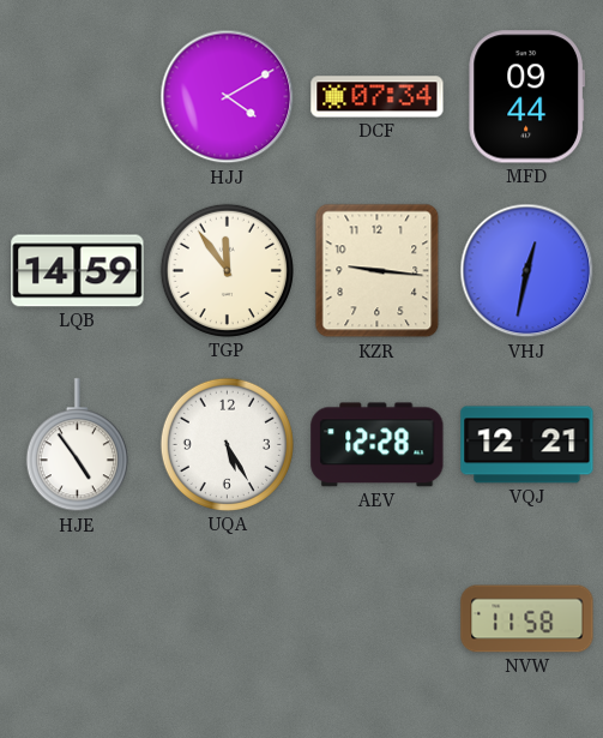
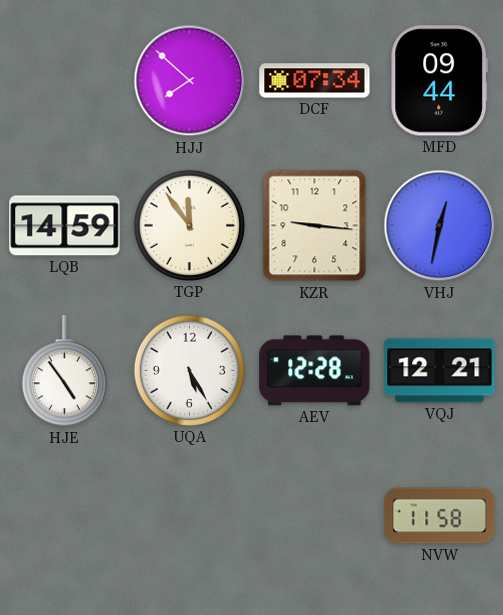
HJJ: 4:10 -> 7:52
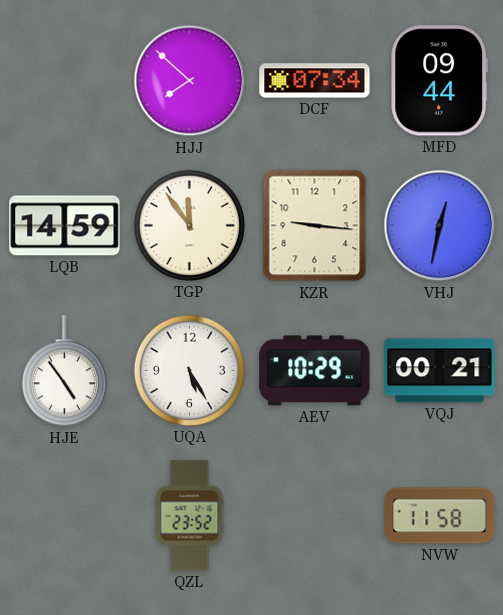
AEV: 12:28 -> 10:29
VQJ: 12:21 -> 00:21
QZL: none -> 23:52
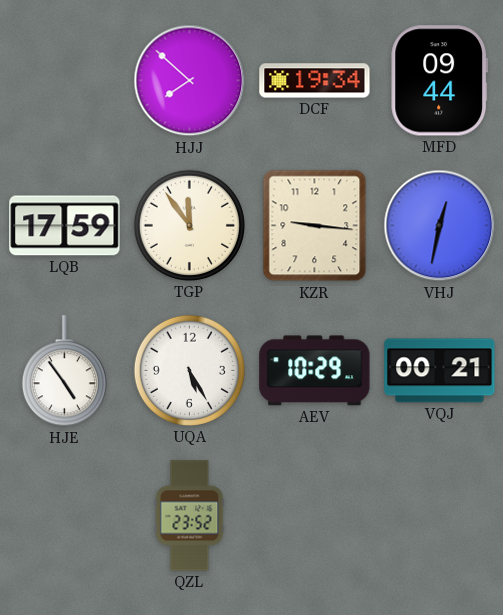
DCF: 07:34 -> 19:34
LQB: 14:59 -> 17:59
NVW: 11:58 -> none
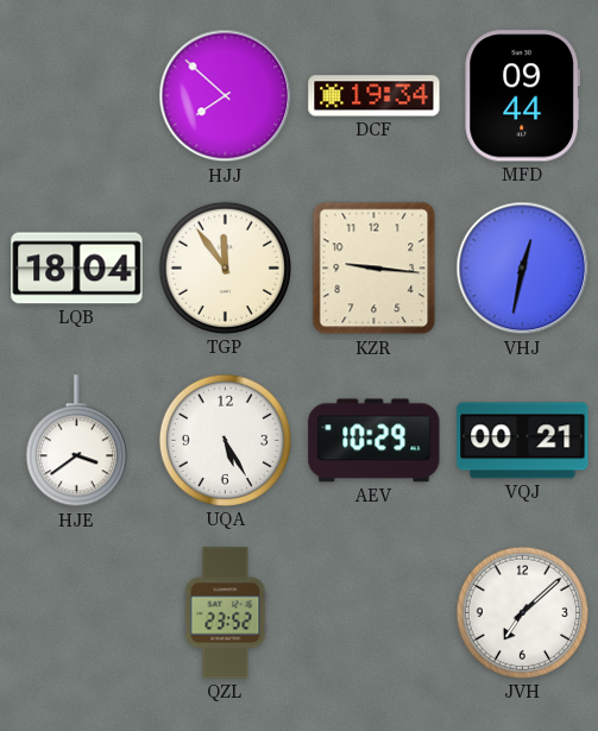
LQB: 17:59 -> 18:04
HJE: 4:54 -> 3:39
JVH: none -> 7:08
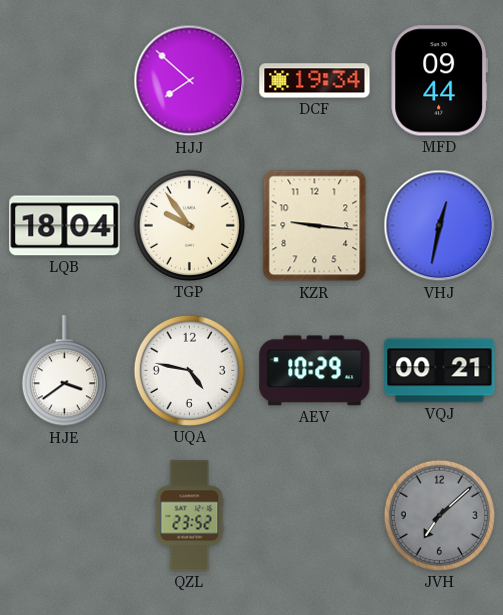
TGP: 11:54 -> 9:54
UQA: 5:25 -> 4:47
JVH dial: white -> grey
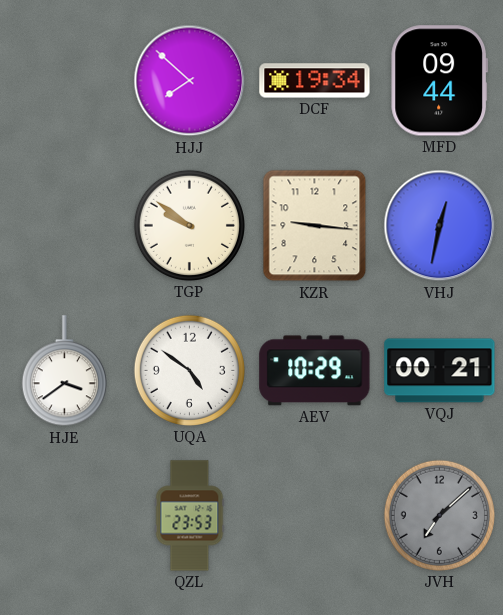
LQB: 18:04 -> none
TGP: 9:54 -> 9:51
UQA: 4:47 -> 4:51
QZL: 23:52 -> 23:53
